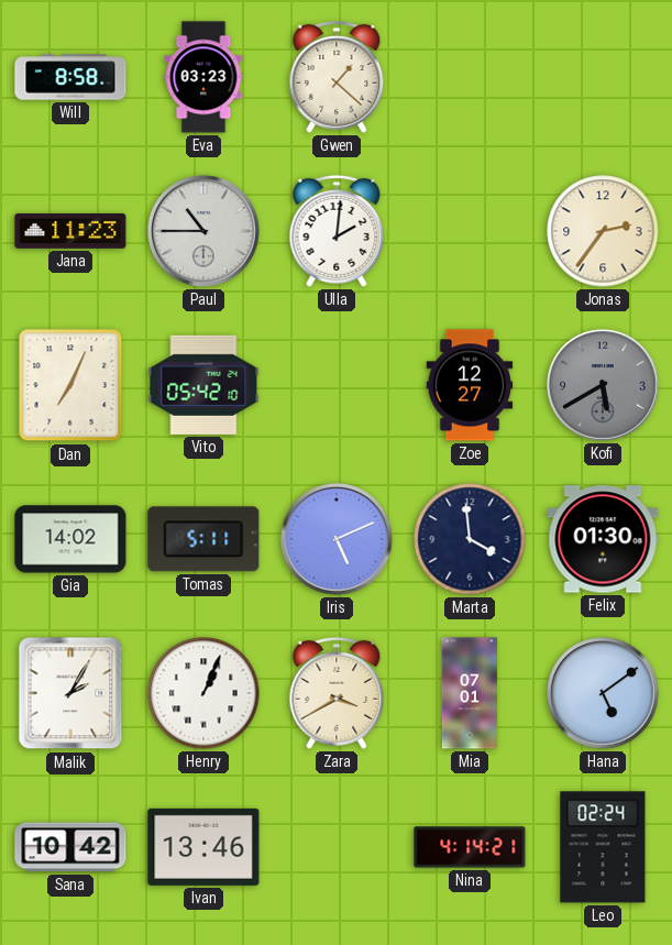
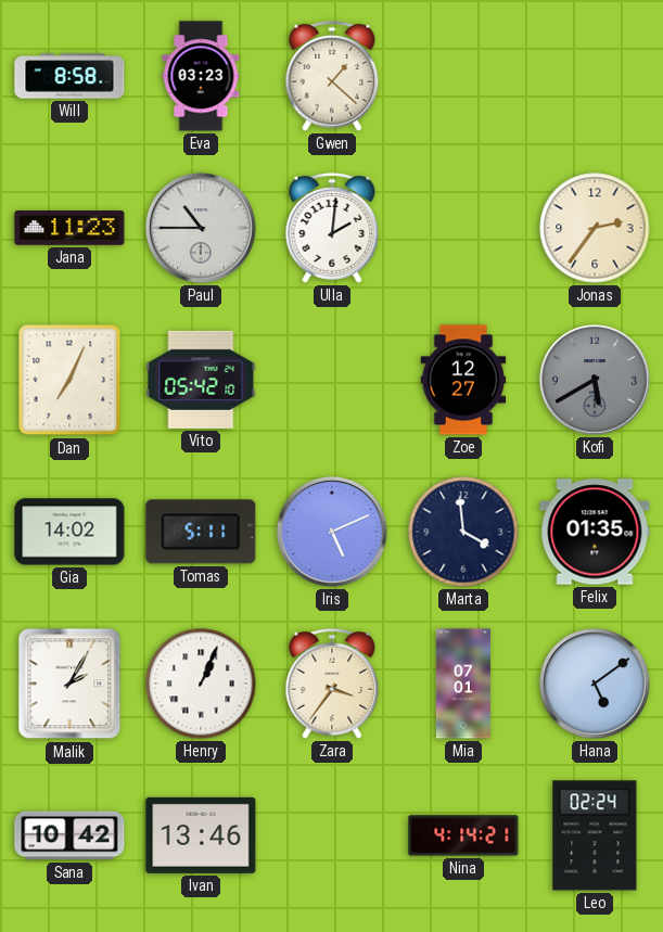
Felix: 01:30 -> 01:35
Zara: 3:40 -> 3:36
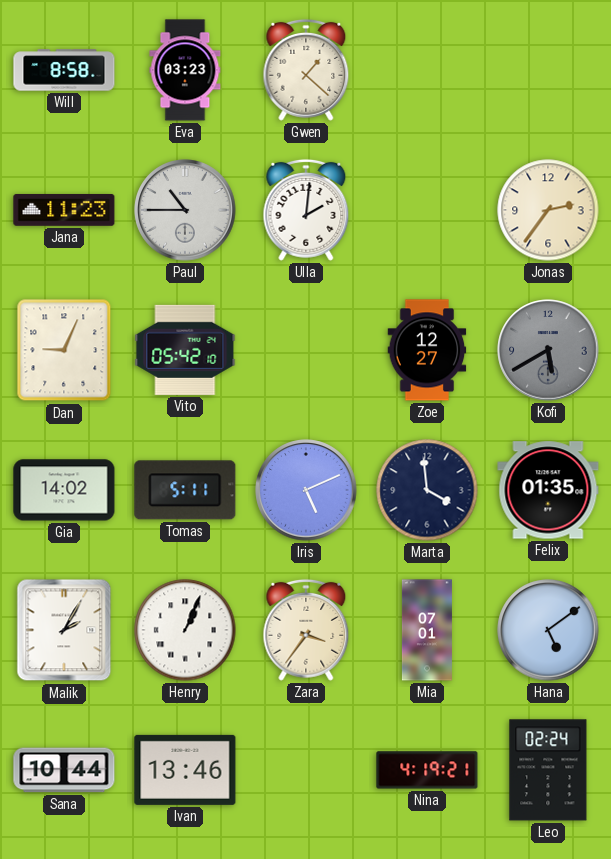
Dan: 7:04 -> 9:04
Sana: 10:42 -> 10:44
Nina: 4:14 -> 4:19
